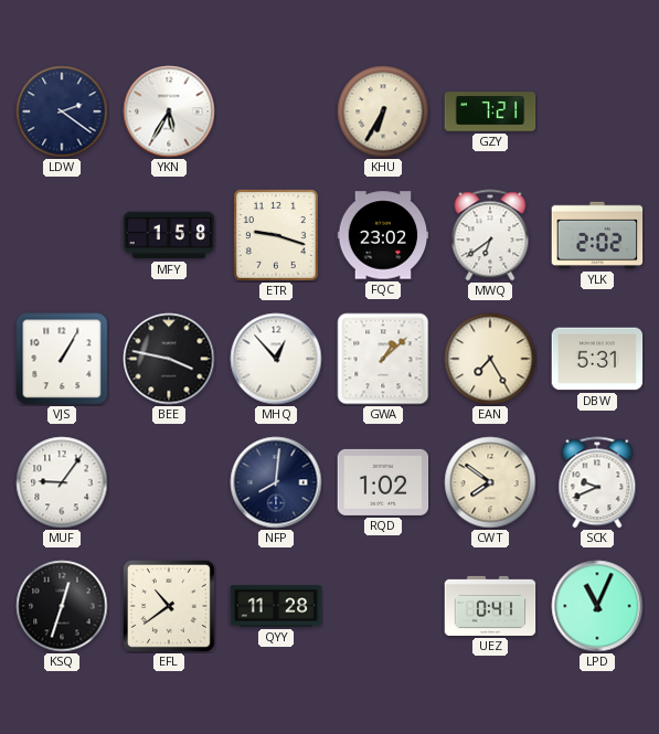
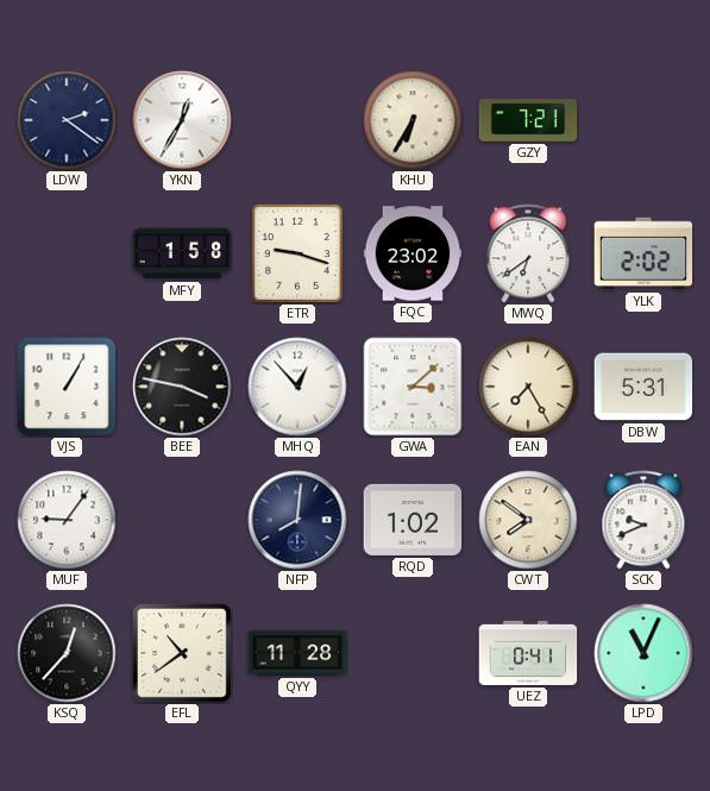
YKN: 5:35 -> 12:35
GWA: 1:08 -> 3:08
KSQ: 12:33 -> 12:37
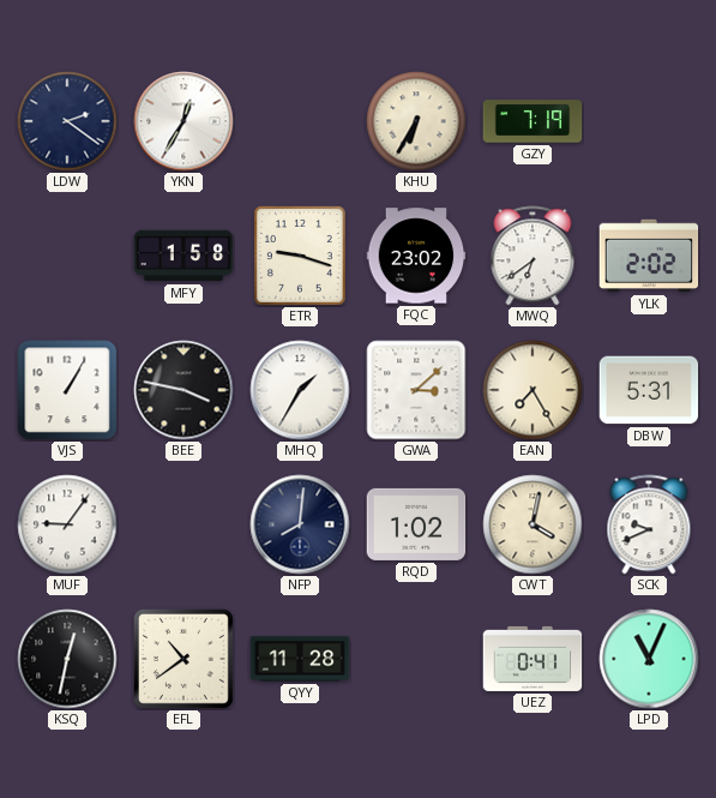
GZY: 7:21 -> 7:19
MHQ: 12:53 -> 1:35
CWT: 7:51 -> 4:02
KSQ: 12:37 -> 12:32
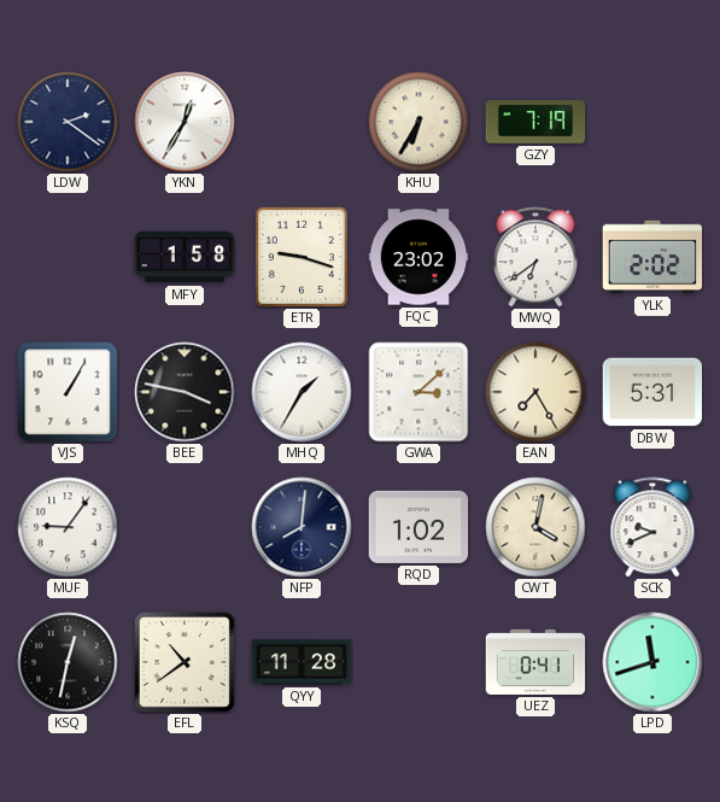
LPD: 11:04 -> 11:42
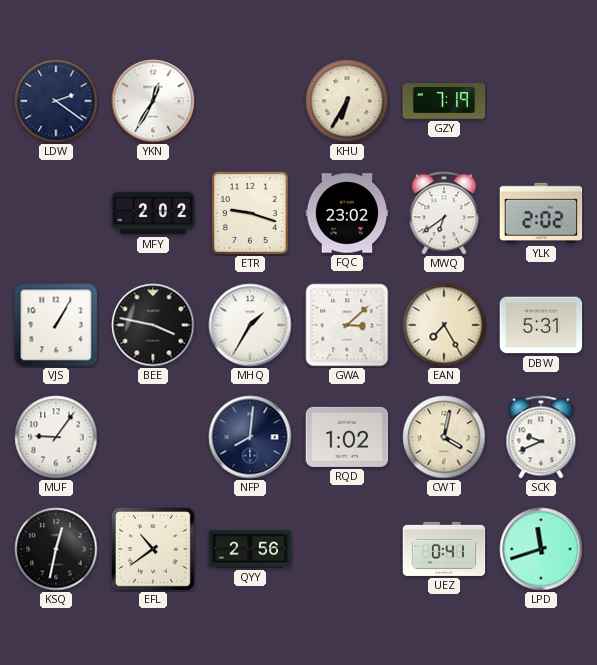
MFY: 1:58 -> 2:02
QYY: 11:28 -> 2:56
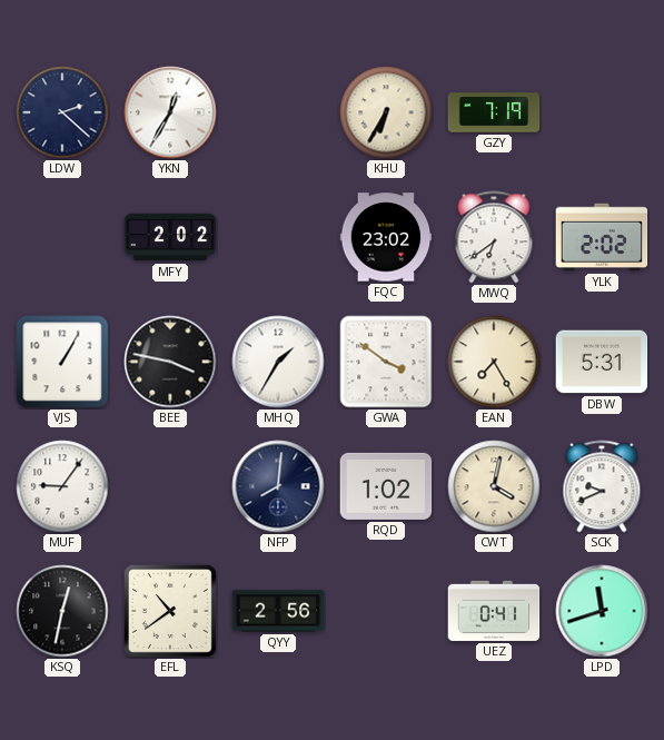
LDW: 2:21 -> 2:22
ETR: 9:18 -> none
GWA: 3:08 -> 3:51
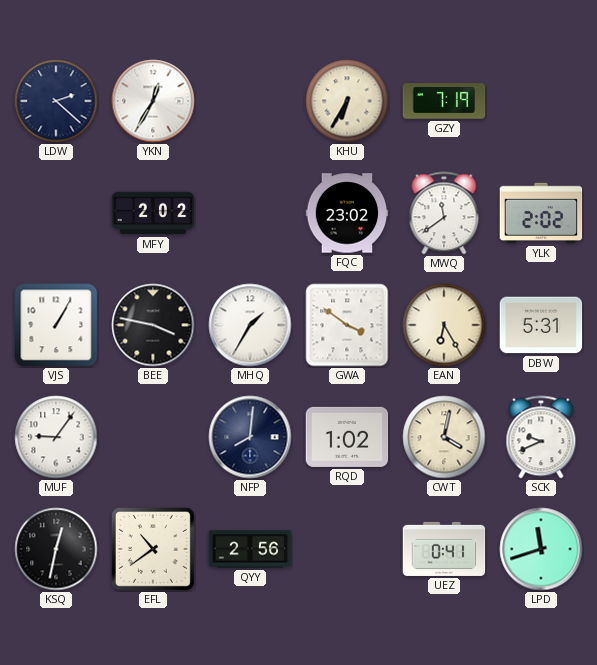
MWQ: 6:39 -> 11:39
EAN: 7:25 -> 6:25
